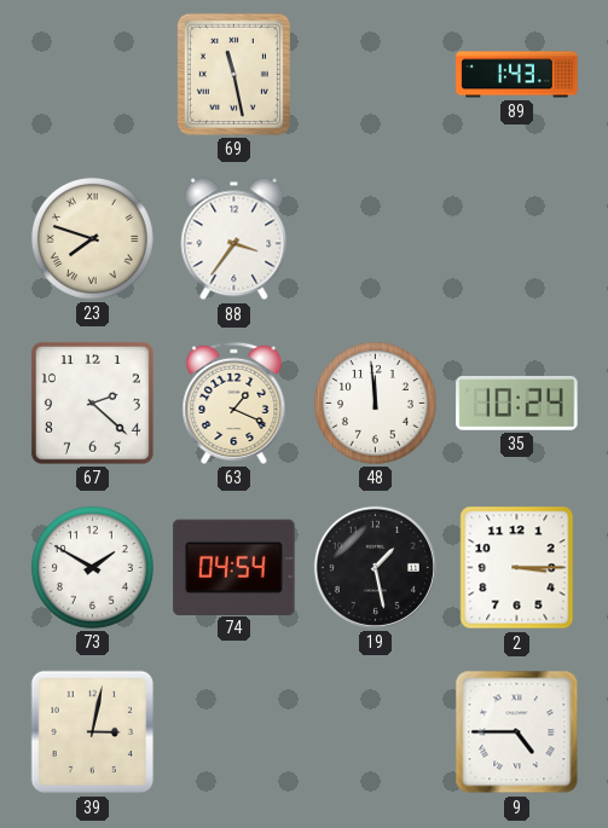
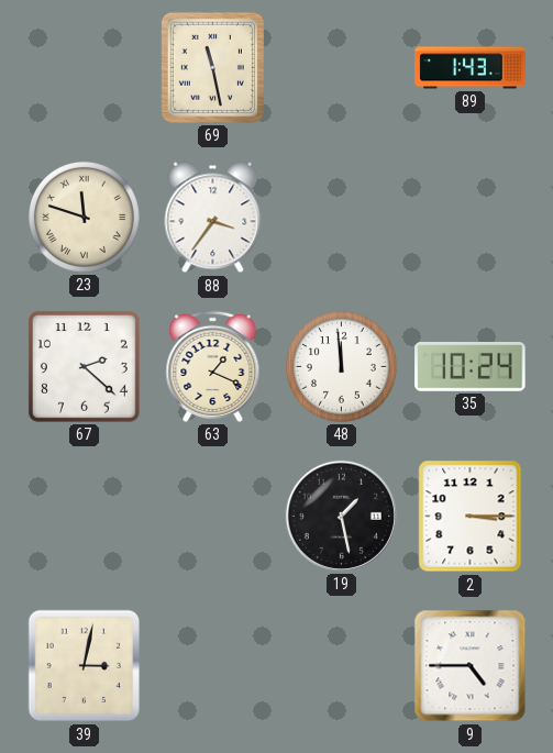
23: 7:48 -> 11:48
73: 1:50 -> none
74: 04:54 -> none
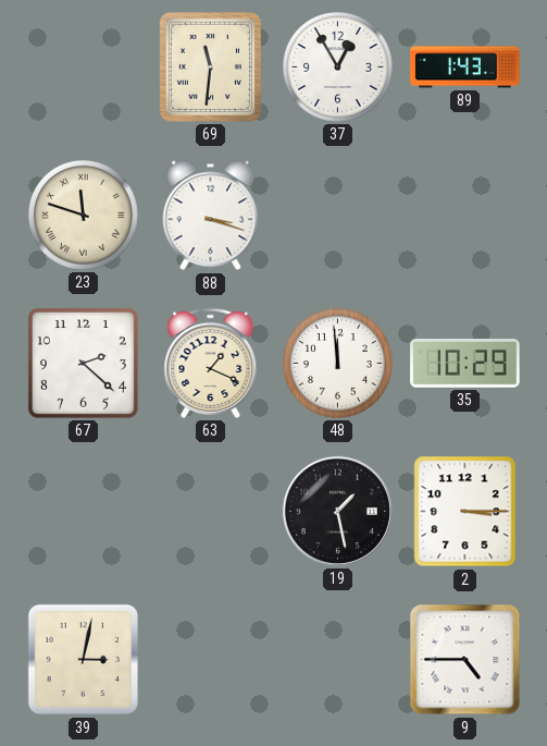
69: 11:28 -> 11:31
37: none -> 12:55
88: 3:36 -> 3:18
35: 10:24 -> 10:29
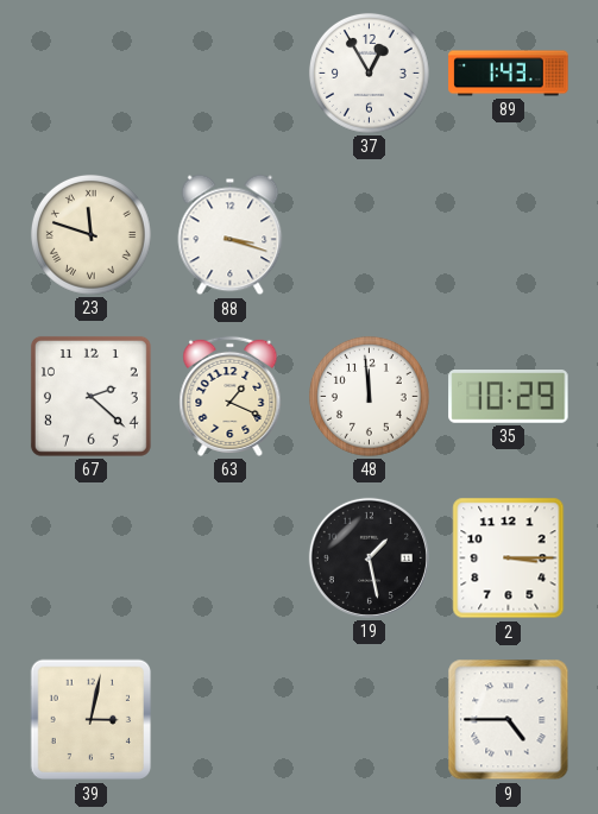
69: 11:31 -> none
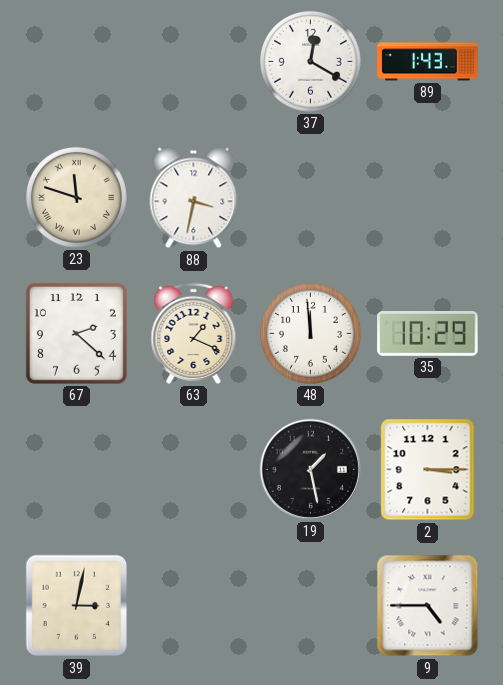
37: 12:55 -> 12:20
88: 3:18 -> 3:32
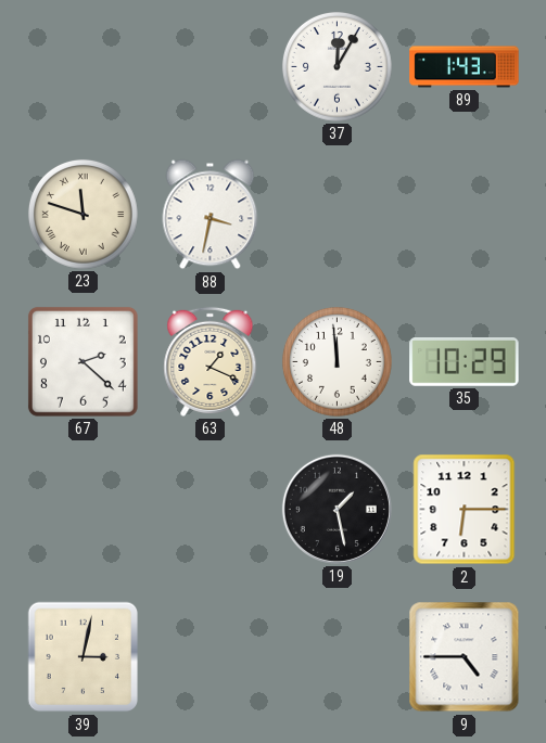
37: 12:20 -> 12:05
2: 3:15 -> 6:15
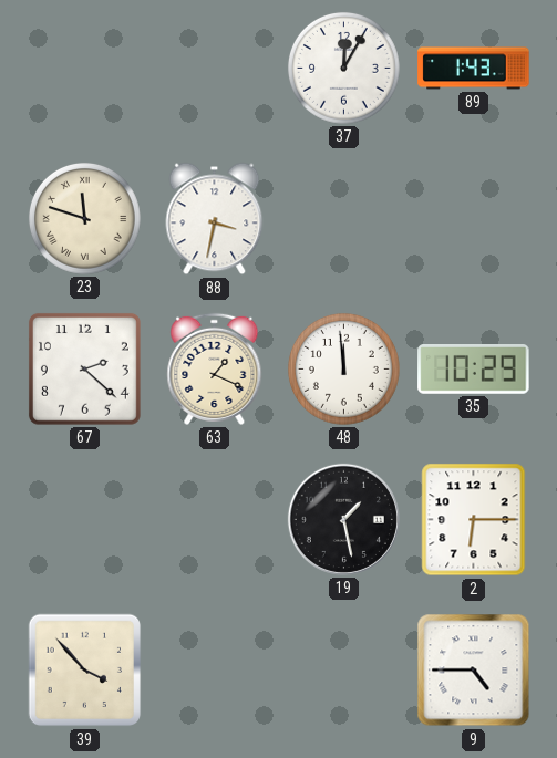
39: 3:02 -> 3:53
